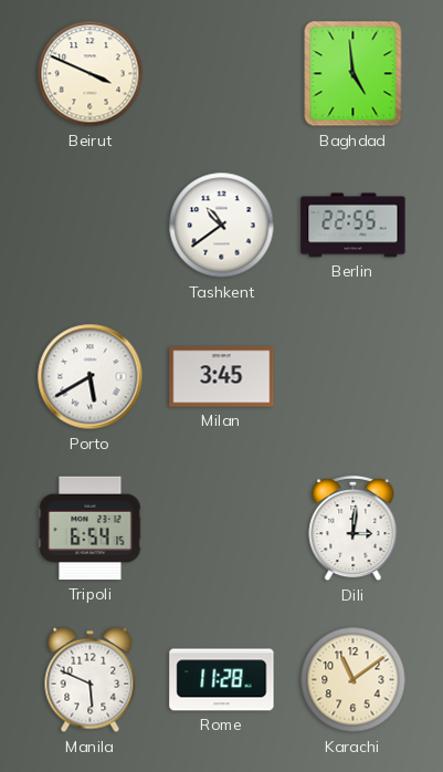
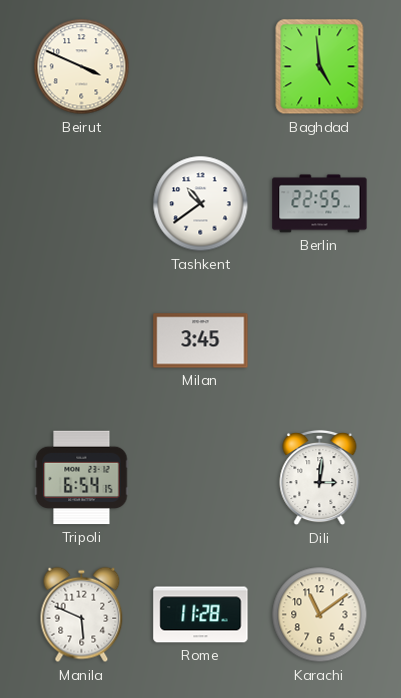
Porto: 5:40 -> none
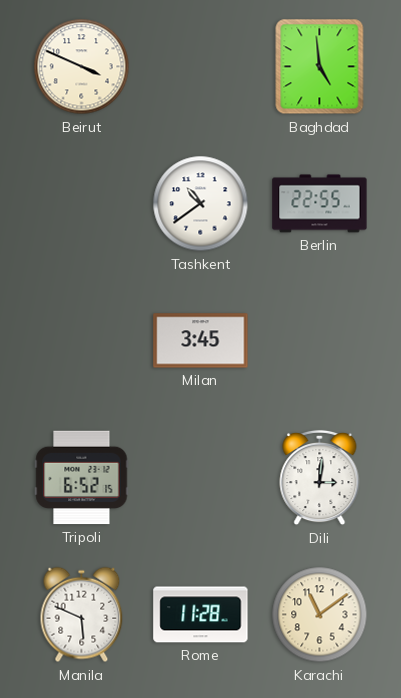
Tripoli: 6:54 -> 6:52
